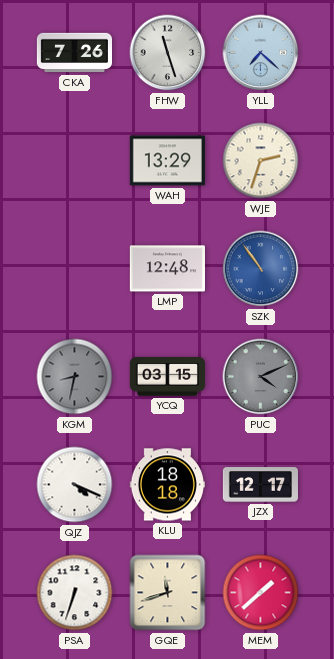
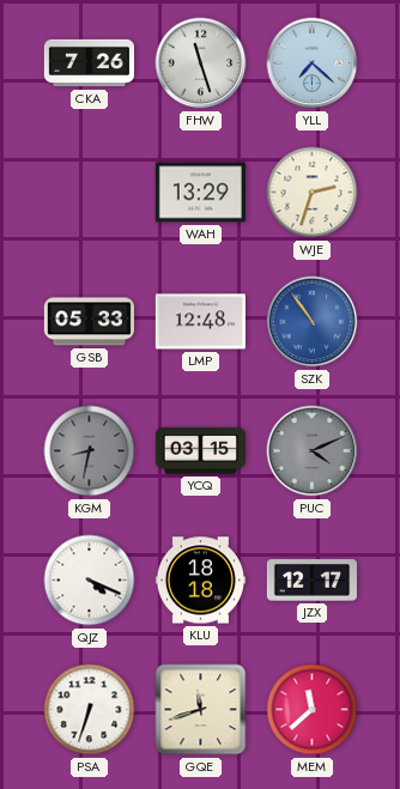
GSB: none -> 05:33
MEM: 1:38 -> 11:38
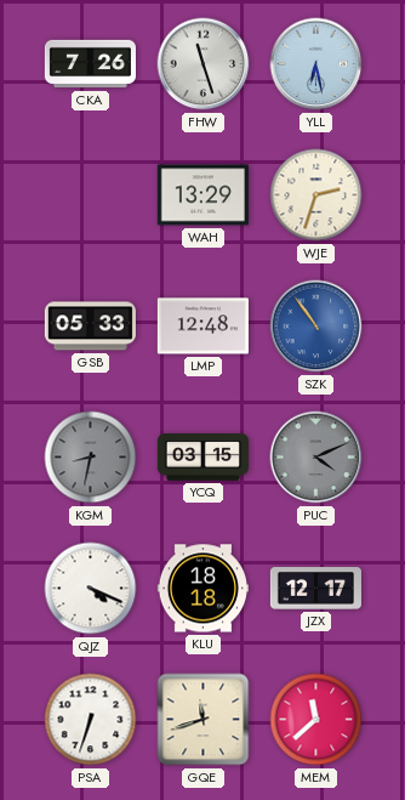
YLL: 7:22 -> 6:28
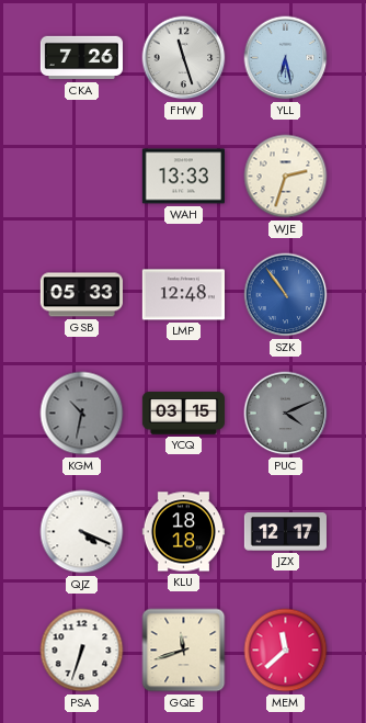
WAH: 13:29 -> 13:33
KGM: 8:32 -> 10:32
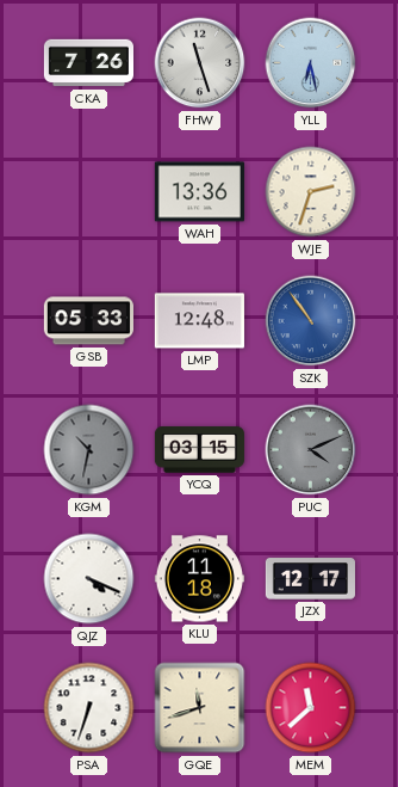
WAH: 13:33 -> 13:36
KLU: 18:18 -> 11:18
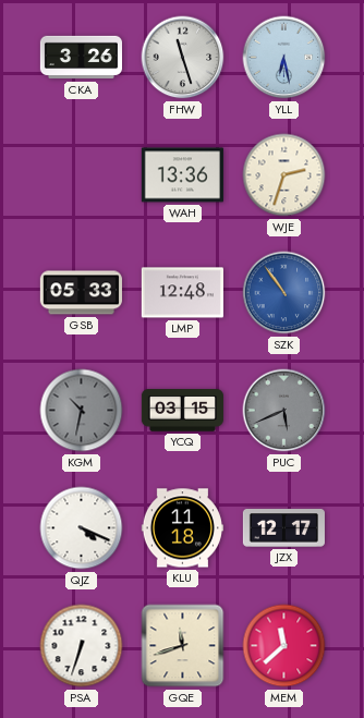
CKA: 7:26 -> 3:26
PUC: 4:11 -> 5:41
